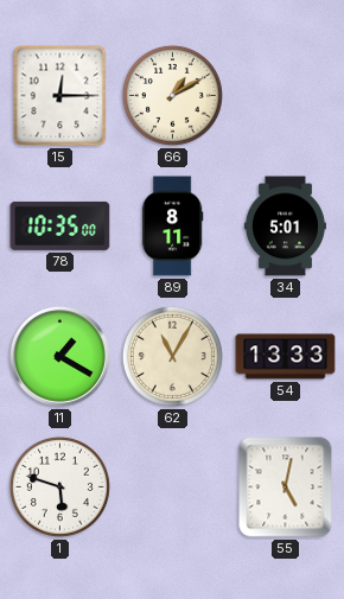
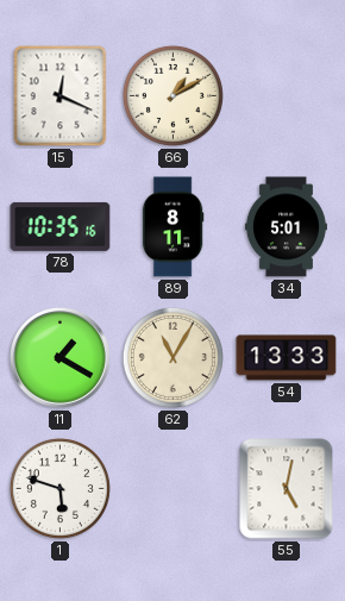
15: 12:15 -> 12:19
78: 10:35:00 -> 10:35:16
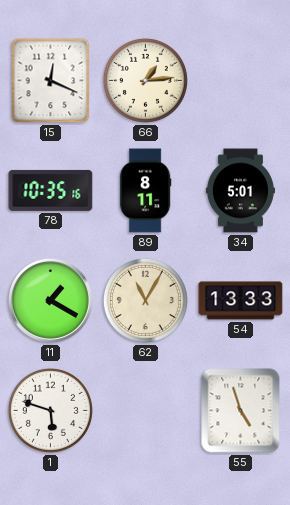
66: 1:10 -> 1:14
55: 5:02 -> 4:57
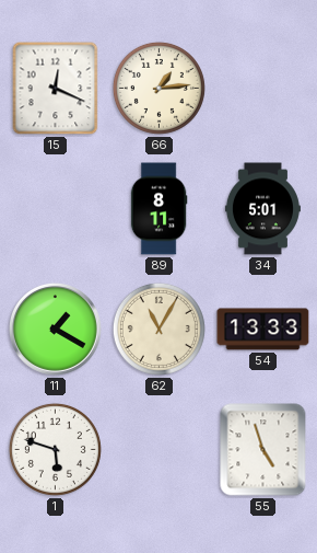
78: 10:35 -> none
